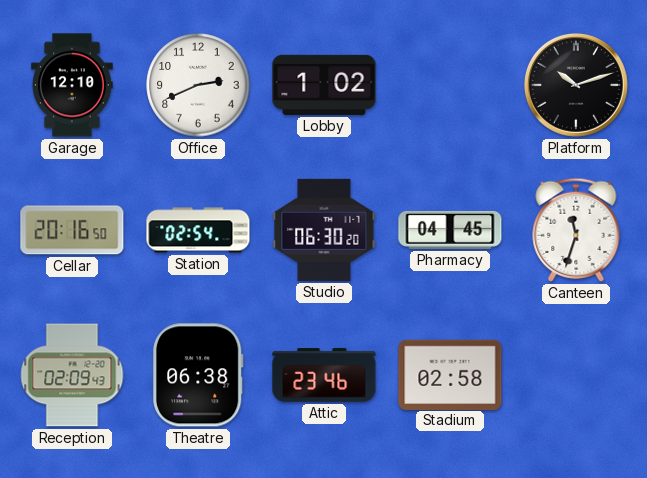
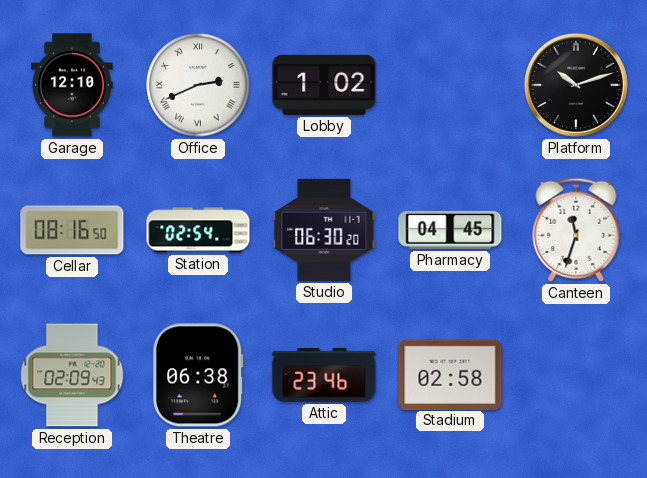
Office numerals: Arabic -> Roman
Cellar: 20:16 -> 08:16
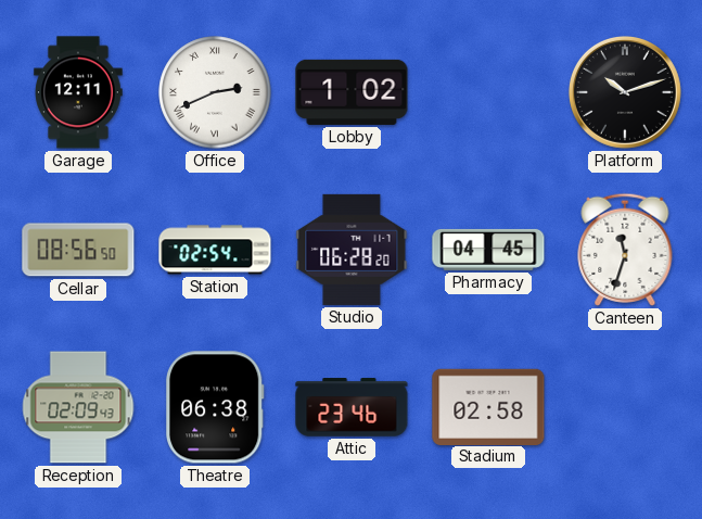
Garage: 12:10 -> 12:11
Cellar: 08:16 -> 08:56
Studio: 06:30 -> 06:28
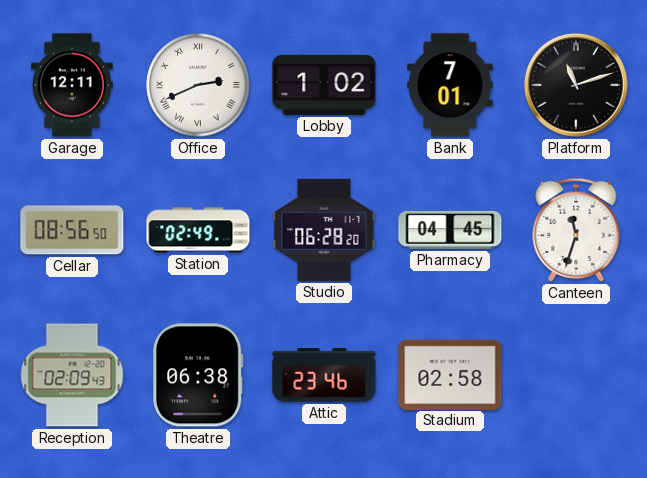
Bank: none -> 7:01
Platform: 10:12 -> 11:12
Station: 02:54 -> 02:49
